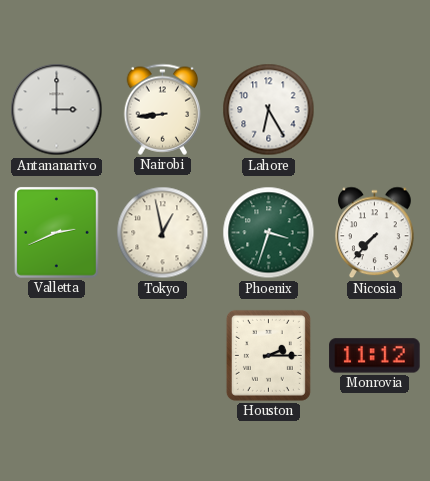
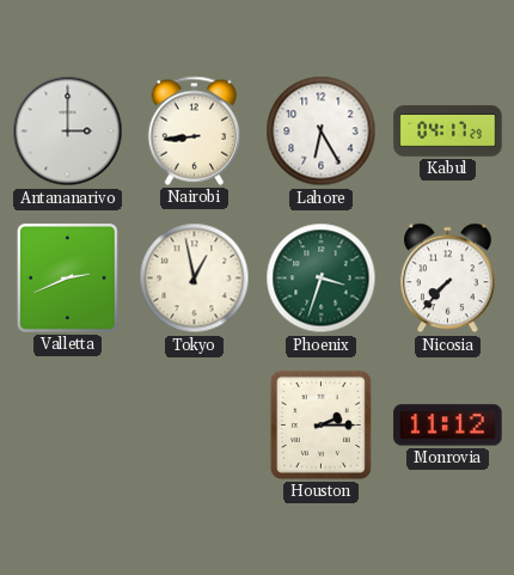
Kabul: none -> 04:17
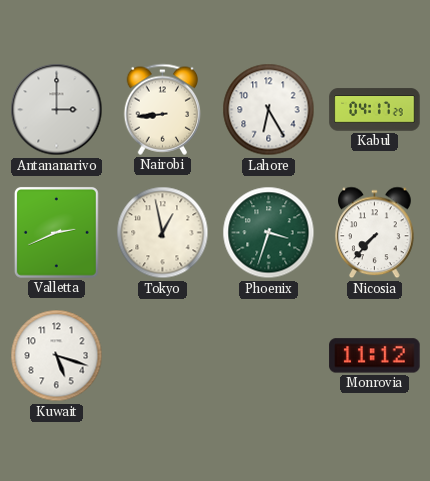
Kuwait: none -> 5:18
Houston: 2:15 -> none
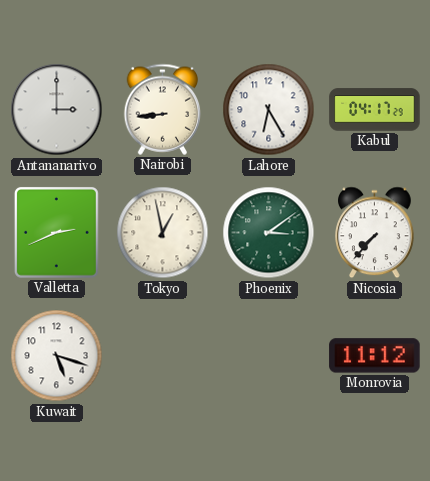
Phoenix: 3:33 -> 3:09
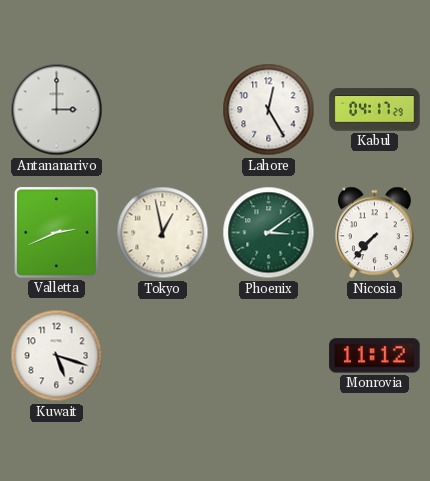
Nairobi: 8:44 -> none
Lahore: 6:25 -> 12:25
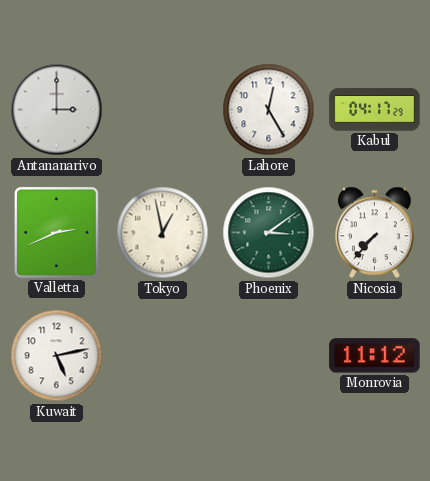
Kuwait: 5:18 -> 5:13
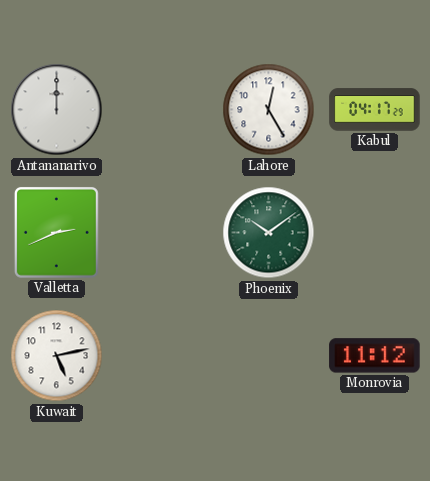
Antananarivo: 3:00 -> 12:00
Tokyo: 12:58 -> none
Phoenix: 3:09 -> 10:09
Nicosia: 7:37 -> none
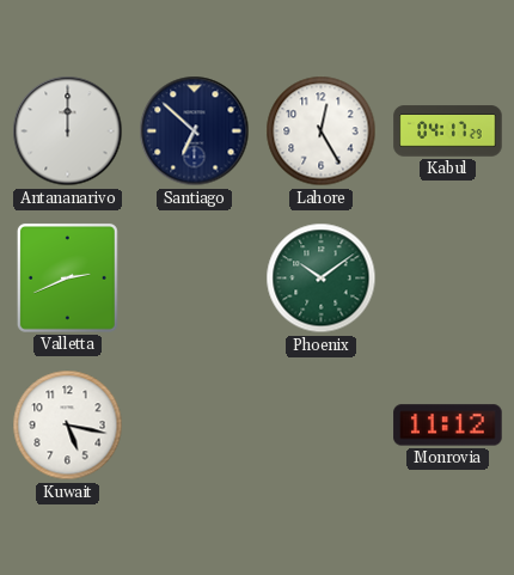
Santiago: none -> 6:52
Kuwait: 5:13 -> 5:17
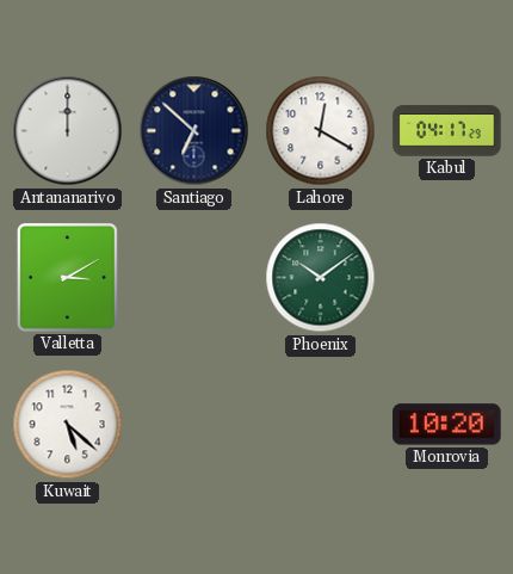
Lahore: 12:25 -> 12:20
Valletta: 2:41 -> 3:10
Kuwait: 5:17 -> 5:22
Monrovia: 11:12 -> 10:20
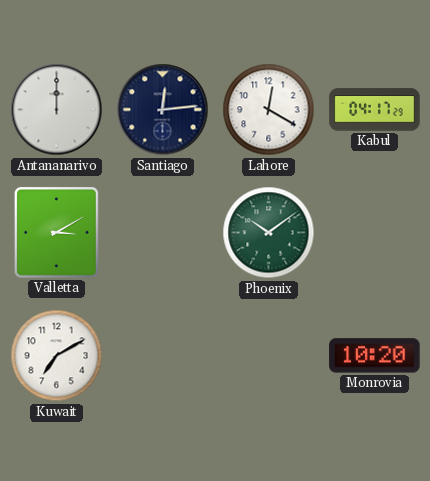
Santiago: 6:52 -> 12:14
Kuwait: 5:22 -> 7:10
